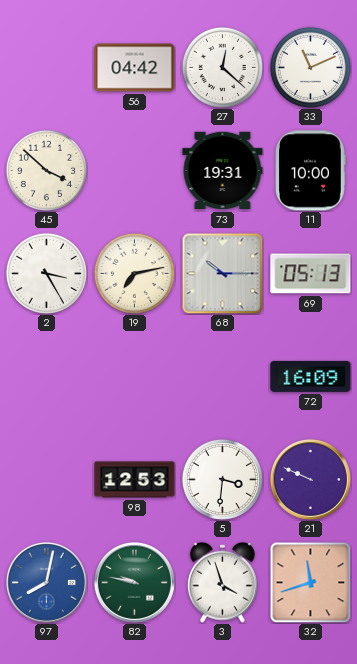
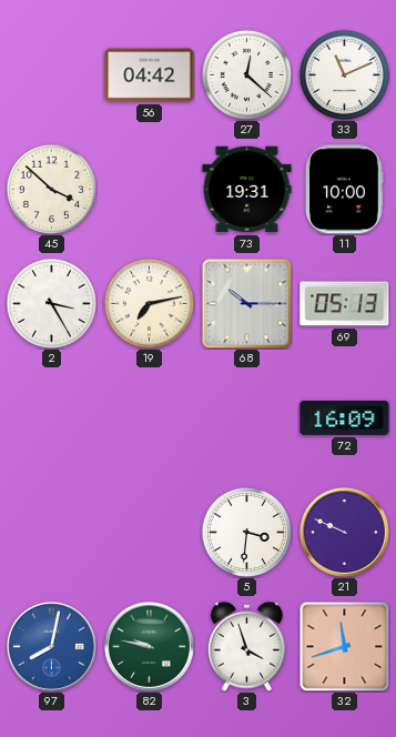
98: 12:53 -> none
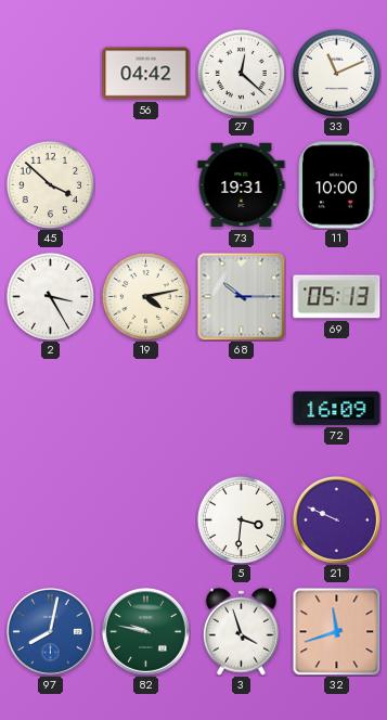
19: 7:13 -> 4:13
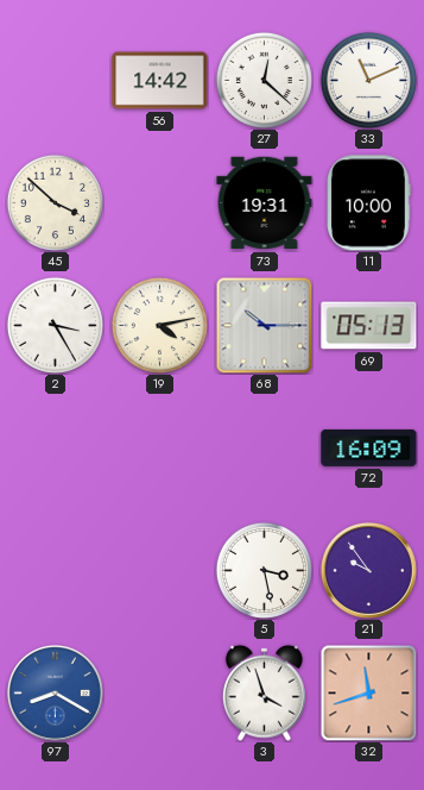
56: 04:42 -> 14:42
5: 3:31 -> 3:28
21: 9:49 -> 9:54
97: 8:02 -> 8:20
82: 9:47 -> none
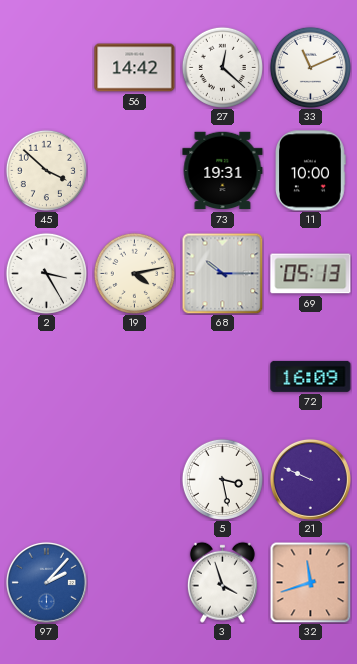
21: 9:54 -> 9:49
97: 8:20 -> 2:07
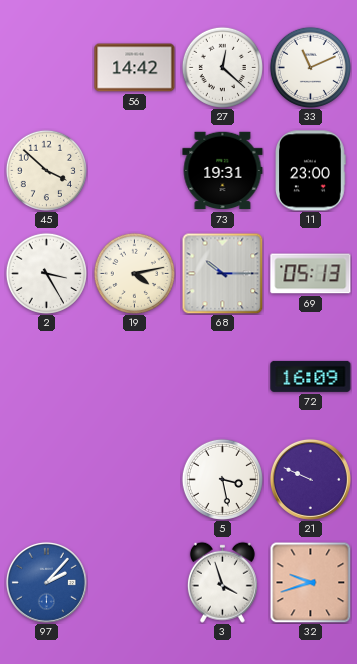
11: 10:00 -> 23:00
32: 11:42 -> 9:42
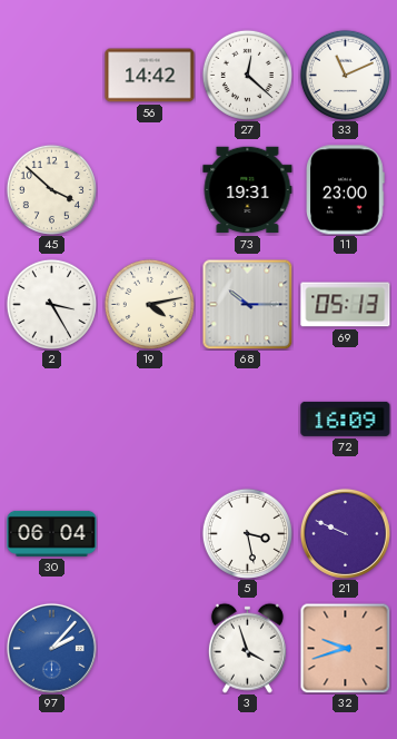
30: none -> 06:04
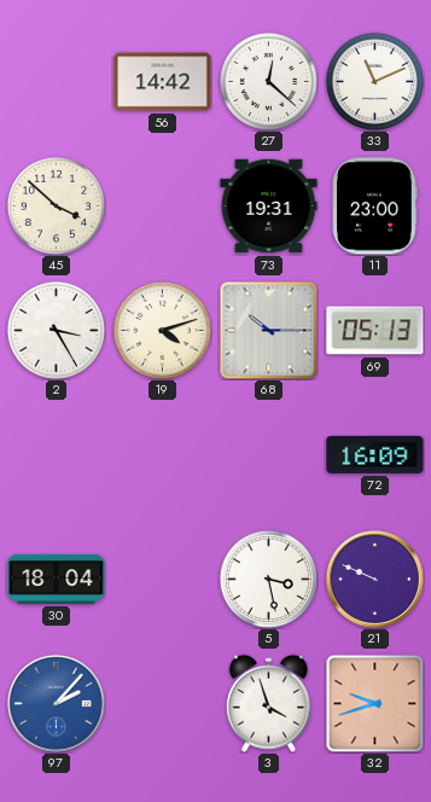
19: 4:13 -> 4:12
30: 06:04 -> 18:04
